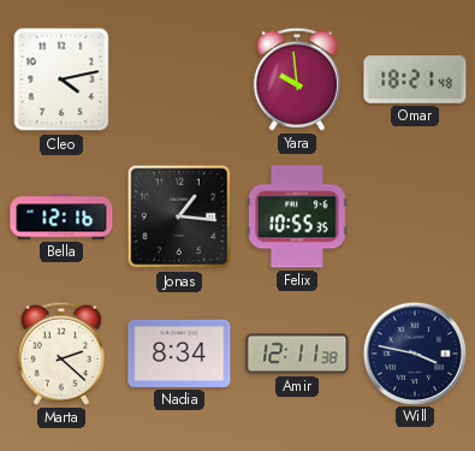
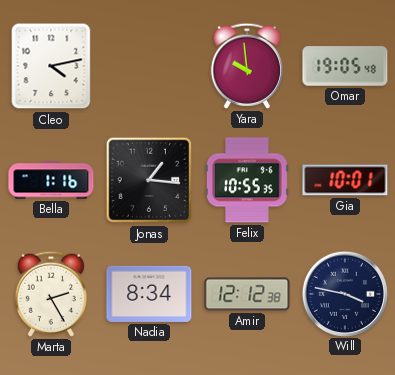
Omar: 18:21 -> 19:05
Bella: 12:16 -> 1:16
Gia: none -> 10:01
Marta: 2:22 -> 2:25
Amir: 12:11 -> 12:12
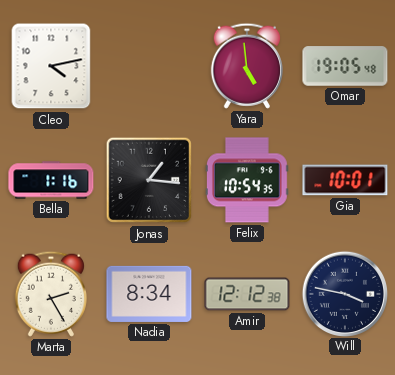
Yara: 9:59 -> 4:59
Felix: 10:55 -> 10:54
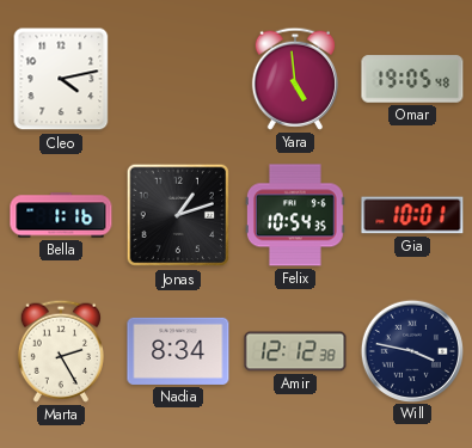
Jonas: 1:16 -> 1:12
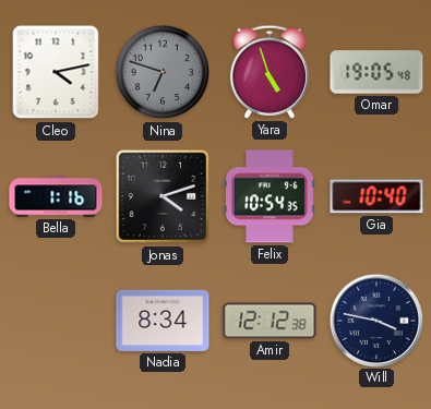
Nina: none -> 6:48
Yara: 4:59 -> 4:57
Jonas: 1:12 -> 4:12
Gia: 10:01 -> 10:40
Marta: 2:25 -> none
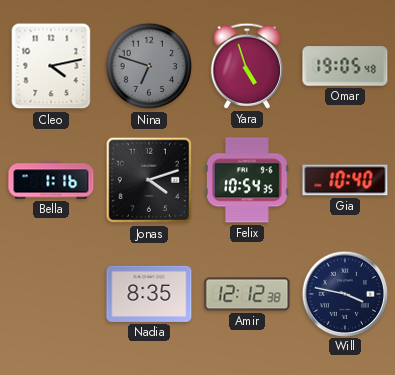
Nadia: 8:34 -> 8:35
